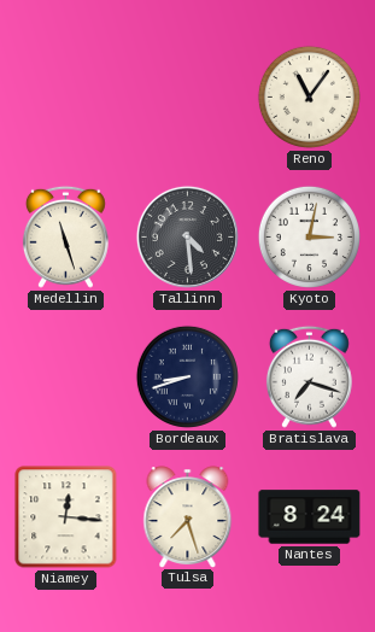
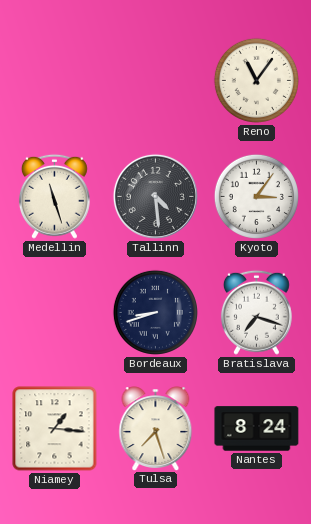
Kyoto: 3:02 -> 3:06
Niamey: 12:16 -> 1:16
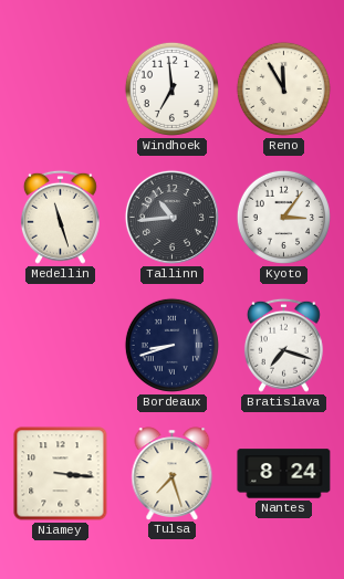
Windhoek: none -> 6:59
Reno: 11:06 -> 11:55
Tallinn: 4:29 -> 10:44
Niamey: 1:16 -> 3:16
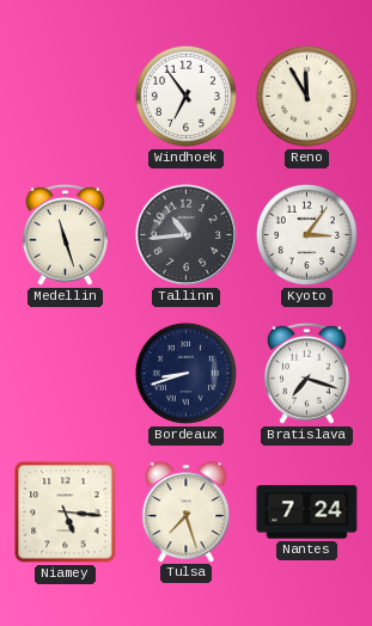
Windhoek: 6:59 -> 6:54
Niamey: 3:16 -> 5:16
Nantes: 8:24 -> 7:24
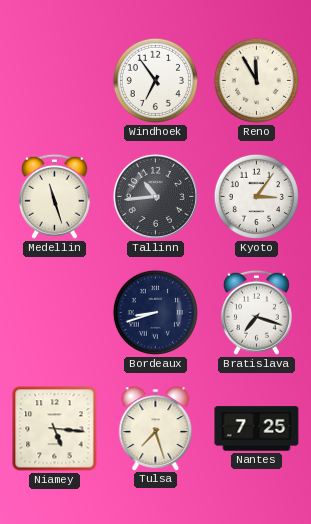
Nantes: 7:24 -> 7:25
